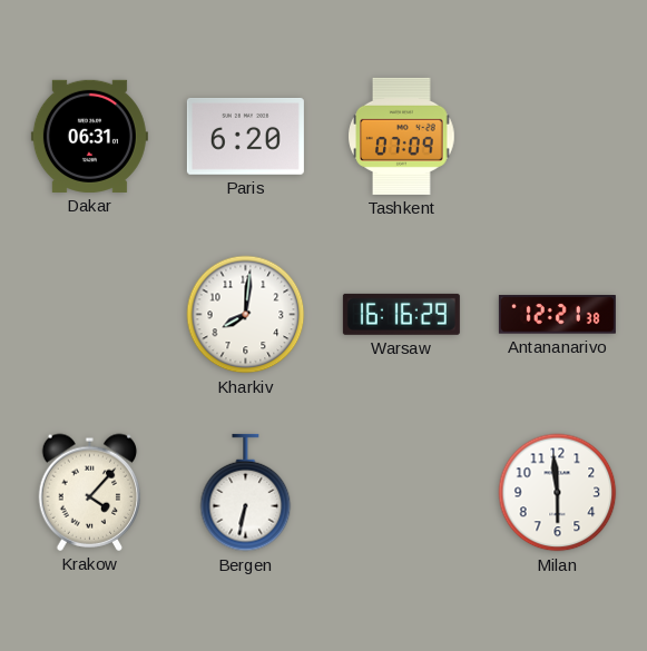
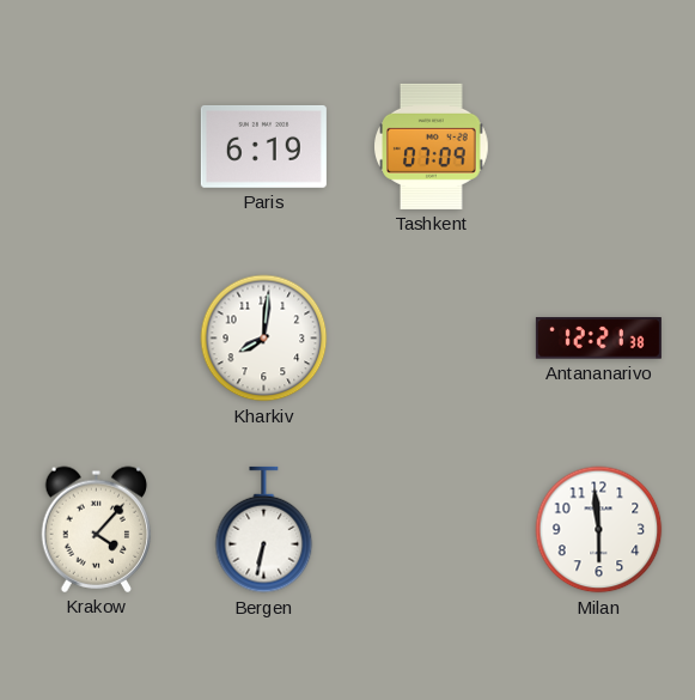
Dakar: 06:31 -> none
Paris: 6:20 -> 6:19
Warsaw: 16:16 -> none
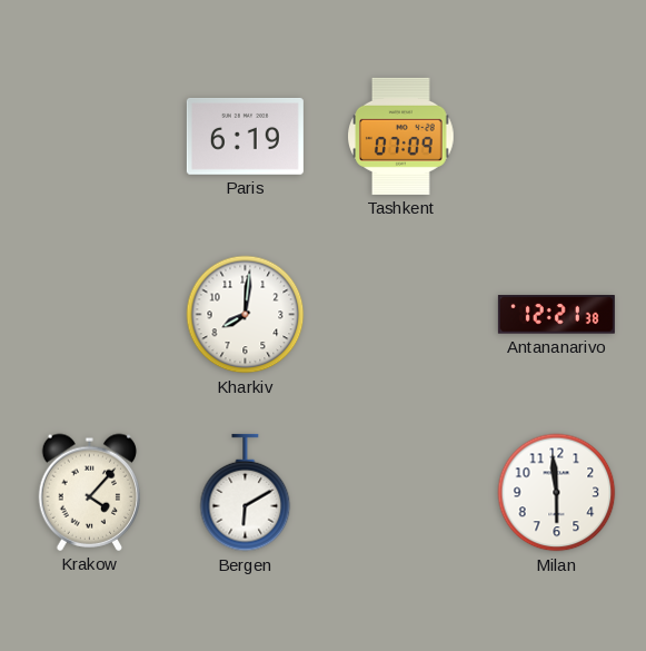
Bergen: 6:32 -> 6:10
